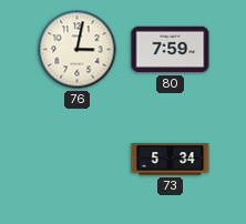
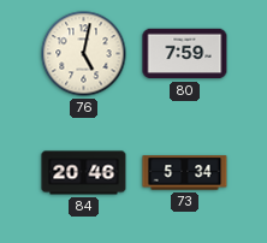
76: 3:02 -> 5:02
84: none -> 20:46
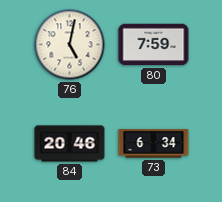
73: 5:34 -> 6:34
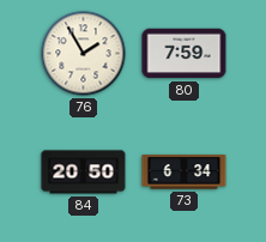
76: 5:02 -> 1:55
84: 20:46 -> 20:50
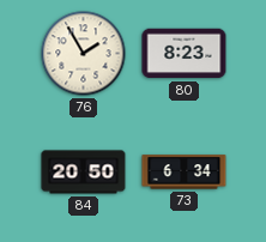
80: 7:59 -> 8:23
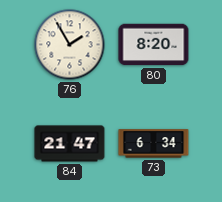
80: 8:23 -> 8:20
84: 20:50 -> 21:47
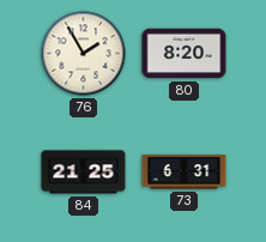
84: 21:47 -> 21:25
73: 6:34 -> 6:31
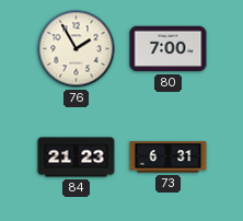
80: 8:20 -> 7:00
84: 21:25 -> 21:23
